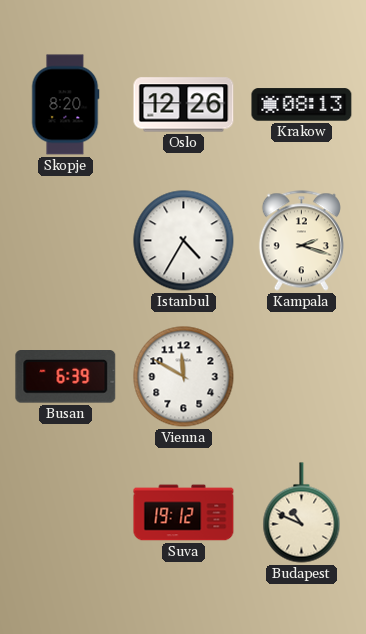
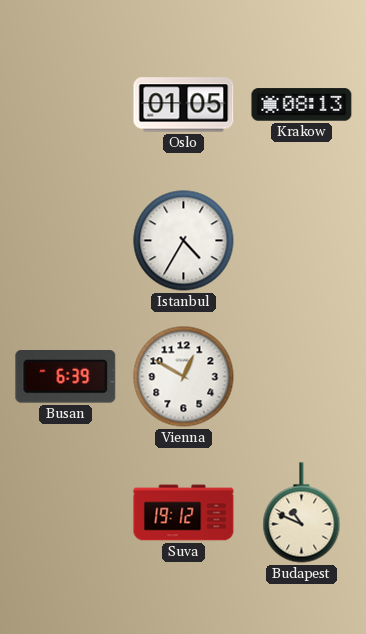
Skopje: 8:20 -> none
Oslo: 12:26 -> 01:05
Kampala: 2:18 -> none
Vienna: 11:50 -> 12:50
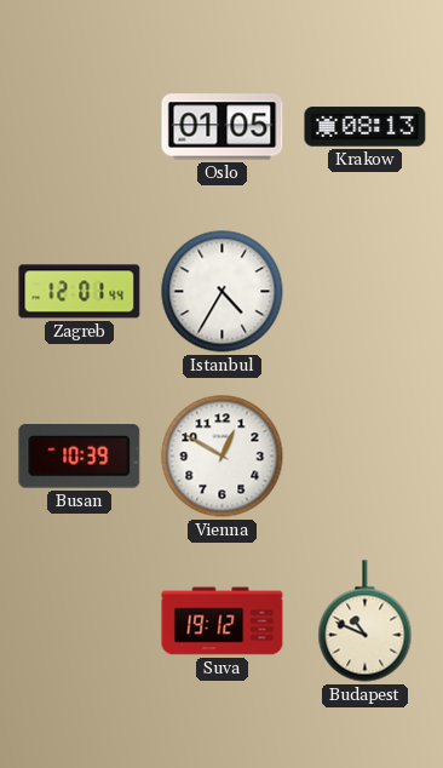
Zagreb: none -> 12:01
Busan: 6:39 -> 10:39
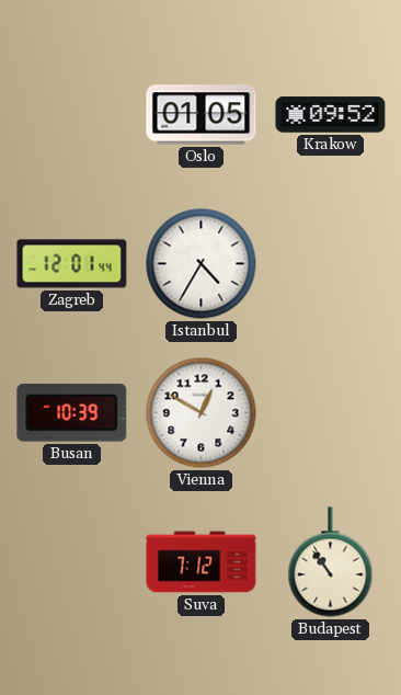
Krakow: 08:13 -> 09:52
Suva: 19:12 -> 7:12
Budapest: 10:49 -> 10:54
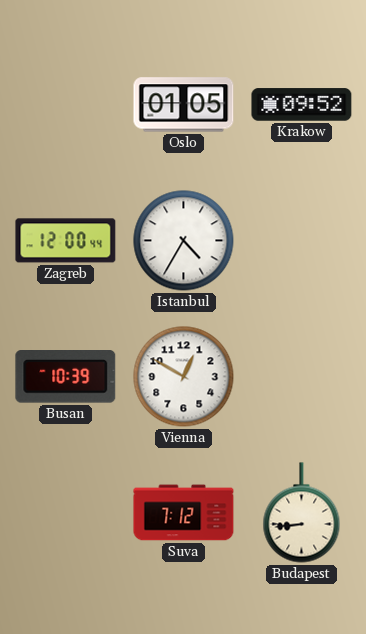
Zagreb: 12:01 -> 12:00
Budapest: 10:54 -> 8:44
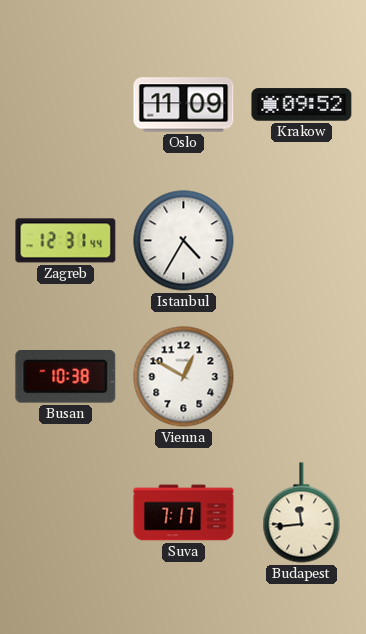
Oslo: 01:05 -> 11:09
Zagreb: 12:00 -> 12:31
Busan: 10:39 -> 10:38
Suva: 7:12 -> 7:17
Budapest: 8:44 -> 11:44
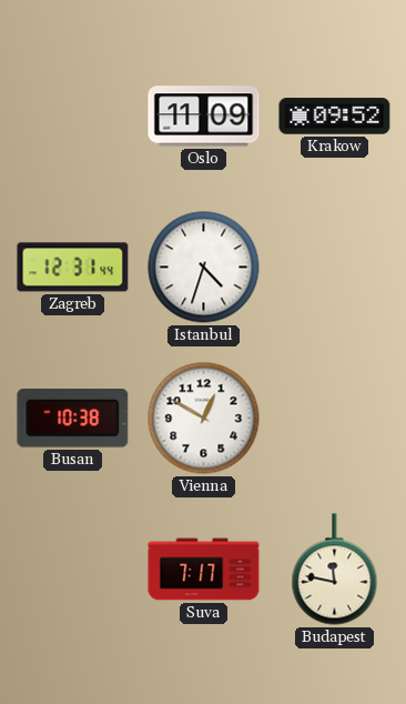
Istanbul: 4:35 -> 4:33
Budapest: 11:44 -> 11:47
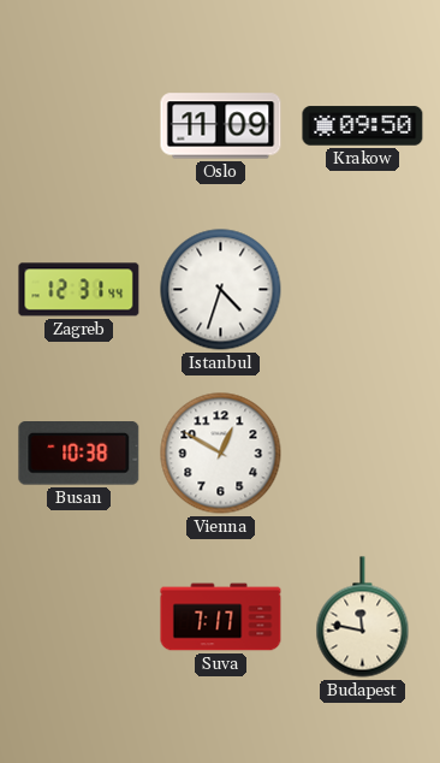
Krakow: 09:52 -> 09:50
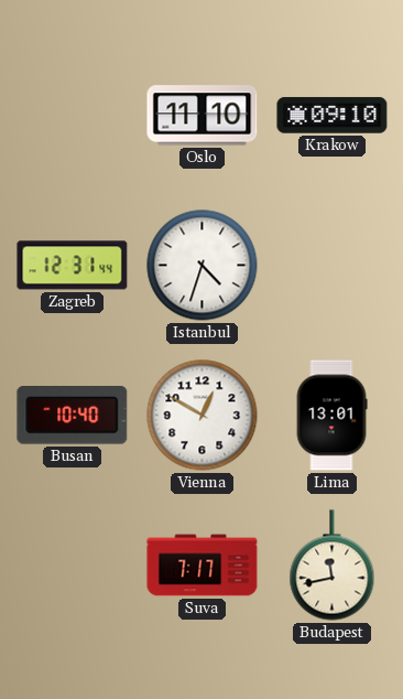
Oslo: 11:09 -> 11:10
Krakow: 09:50 -> 09:10
Busan: 10:38 -> 10:40
Lima: none -> 13:01
Budapest: 11:47 -> 11:43
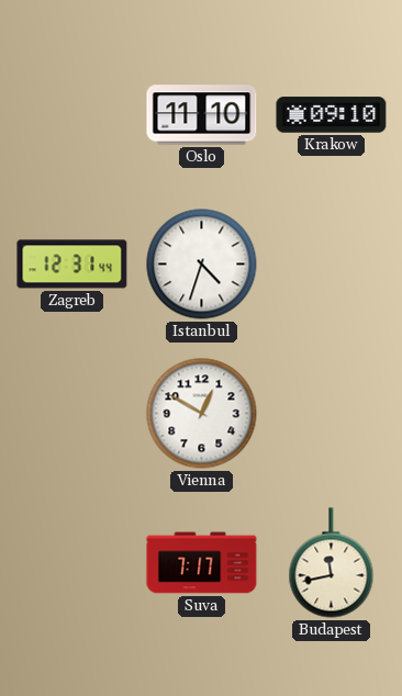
Busan: 10:40 -> none
Lima: 13:01 -> none
